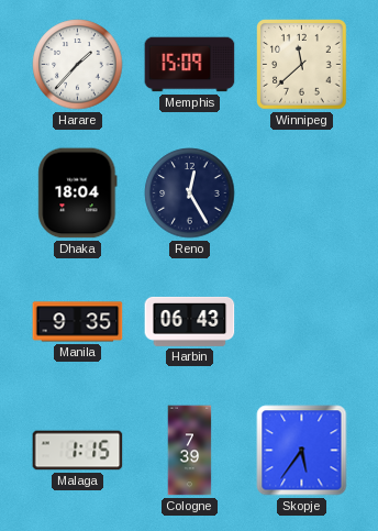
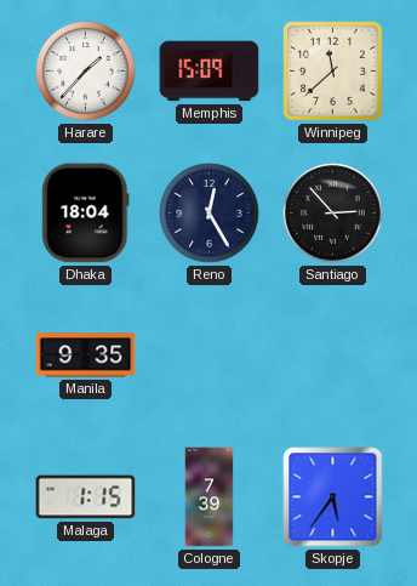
Santiago: none -> 2:53
Harbin: 06:43 -> none
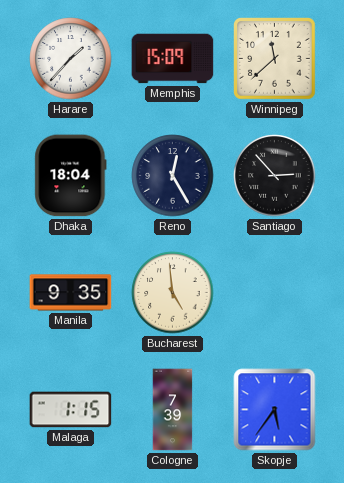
Bucharest: none -> 4:59
